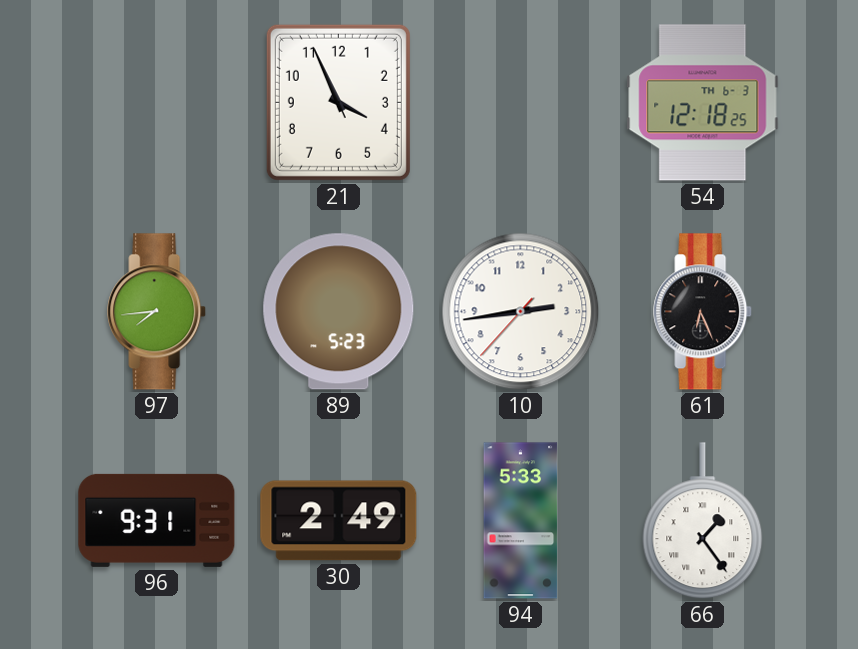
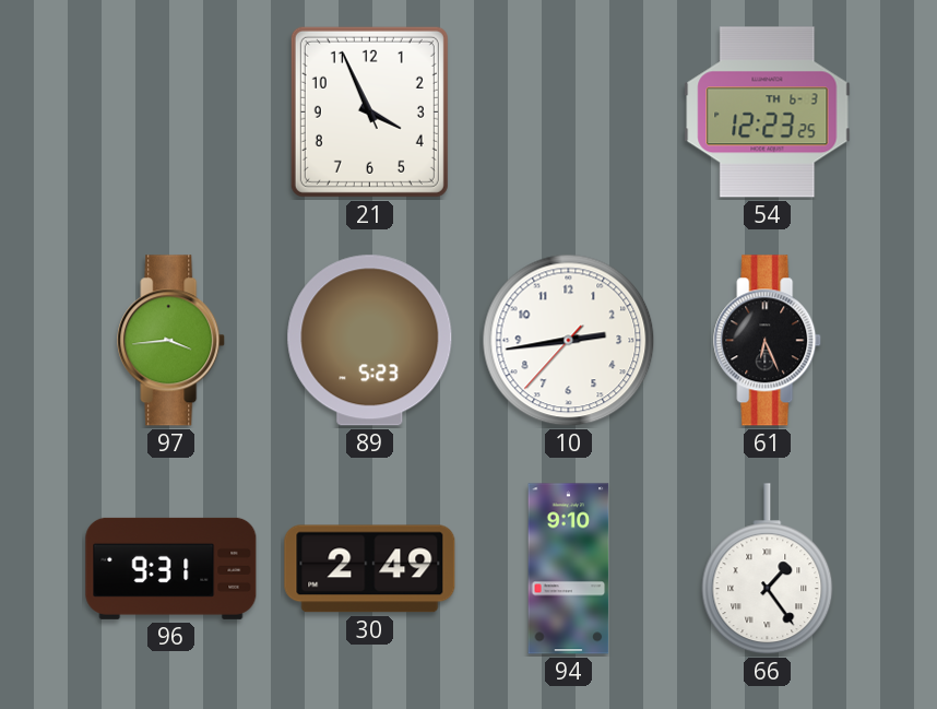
54: 12:18 -> 12:23
97: 7:44 -> 3:44
94: 5:33 -> 9:10
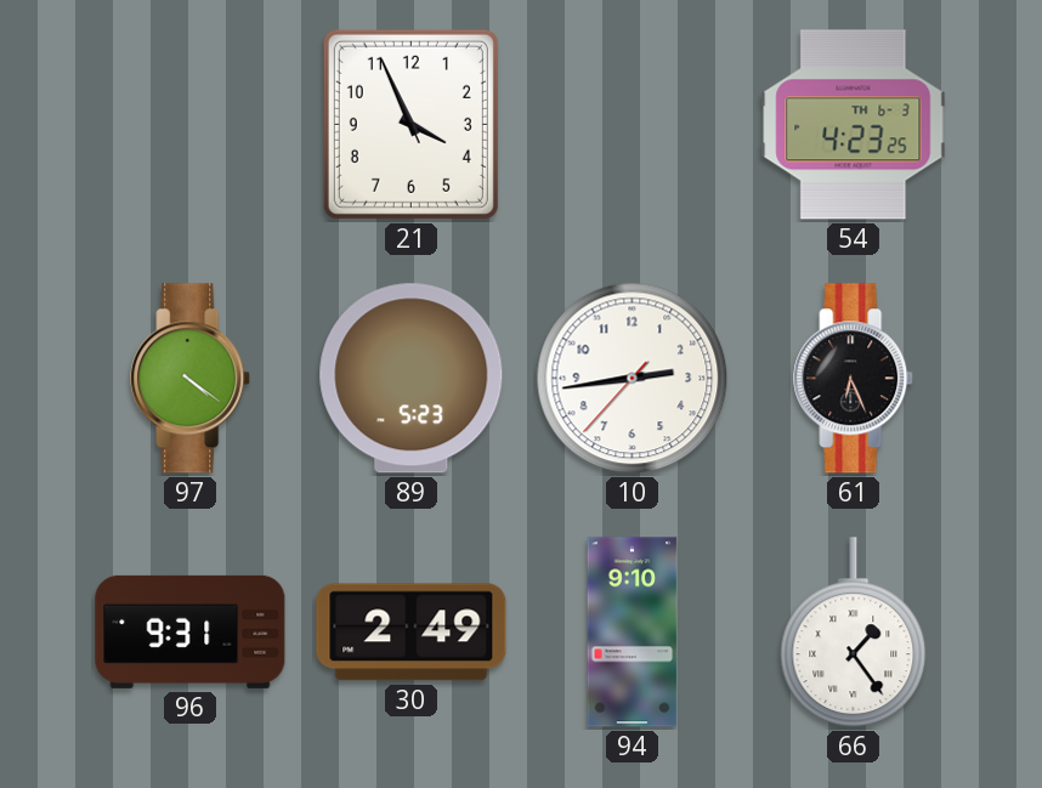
54: 12:23 -> 4:23
97: 3:44 -> 4:21
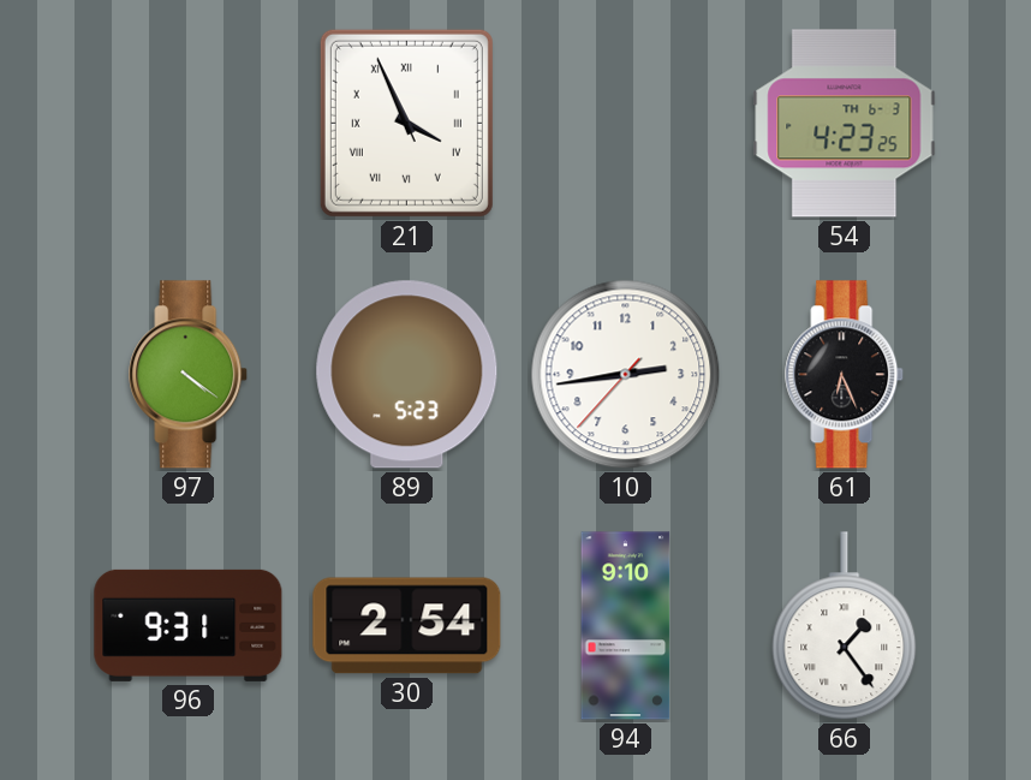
21 numerals: Arabic -> Roman
30: 2:49 -> 2:54
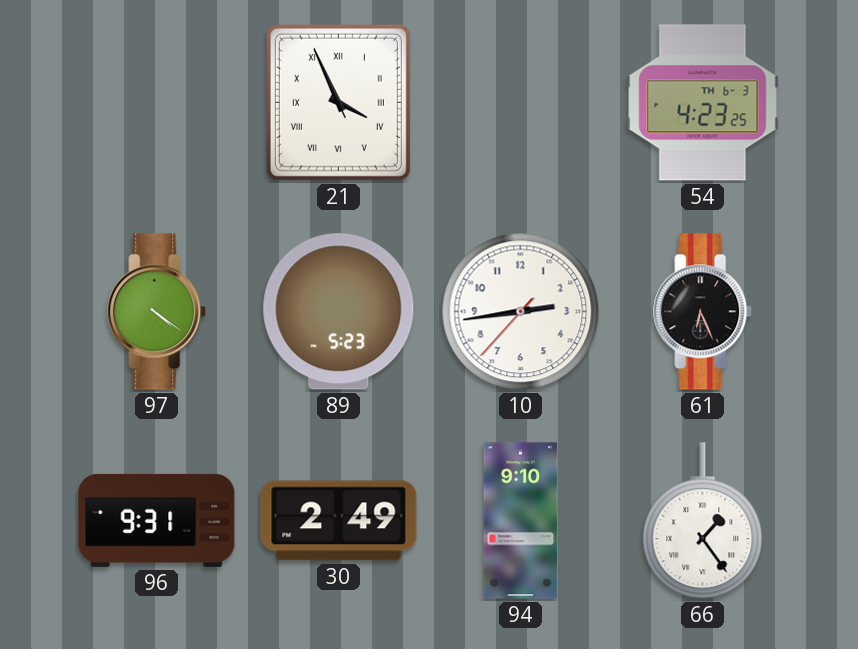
30: 2:54 -> 2:49
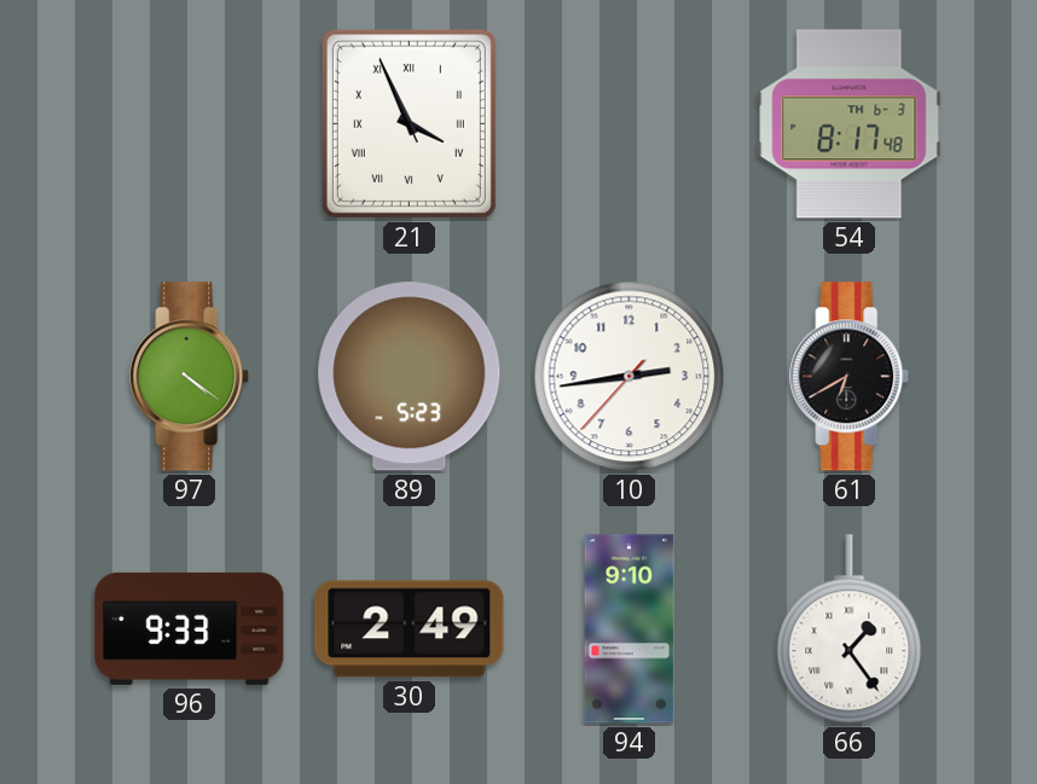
54: 4:23 -> 8:17
61: 6:26 -> 6:40
96: 9:31 -> 9:33
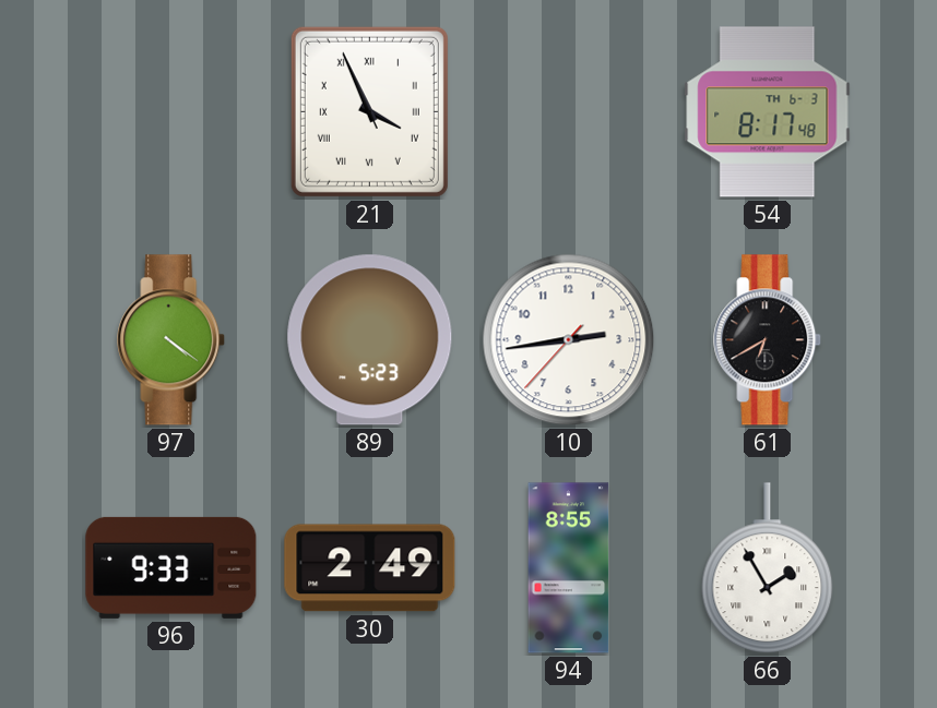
94: 9:10 -> 8:55
66: 1:24 -> 1:55
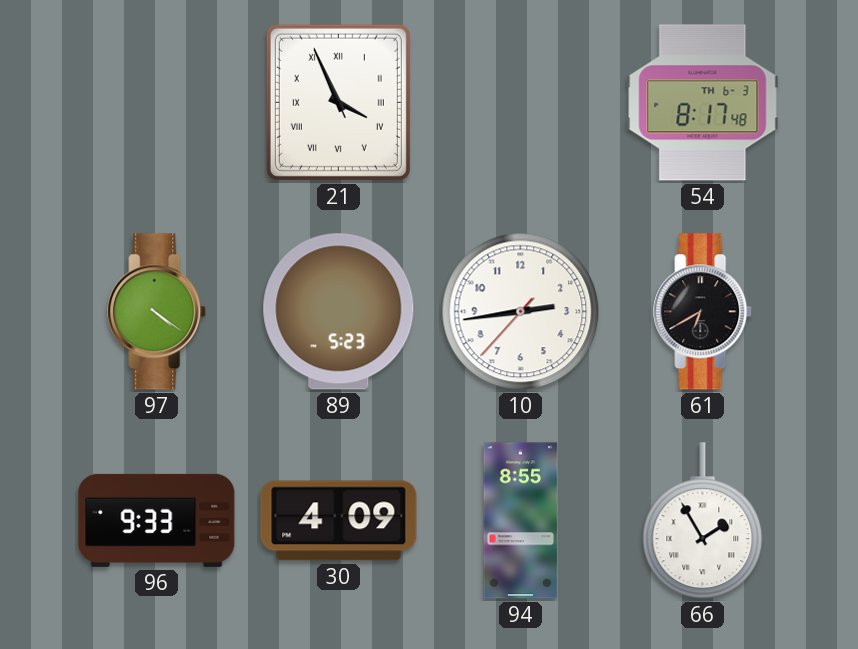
30: 2:49 -> 4:09
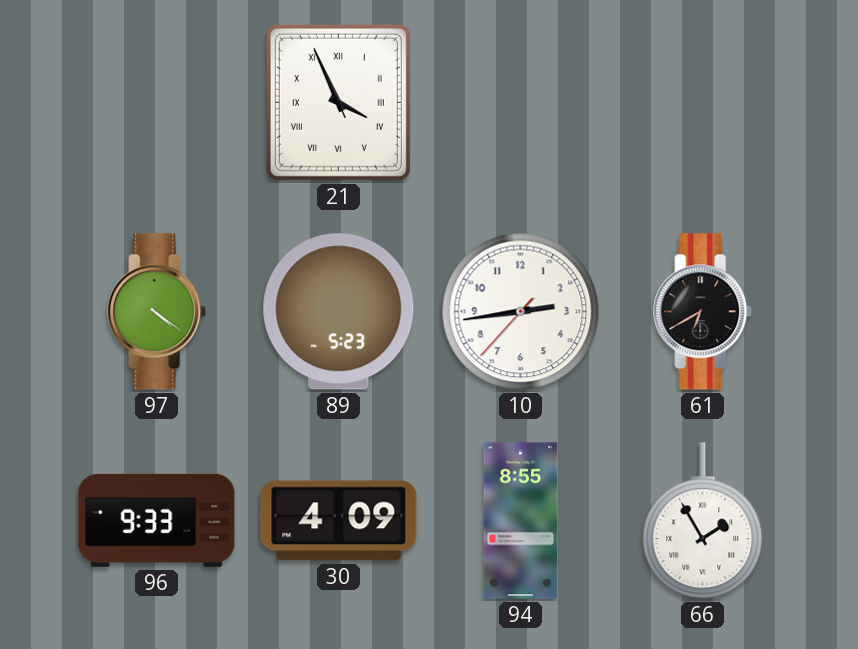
54: 8:17 -> none
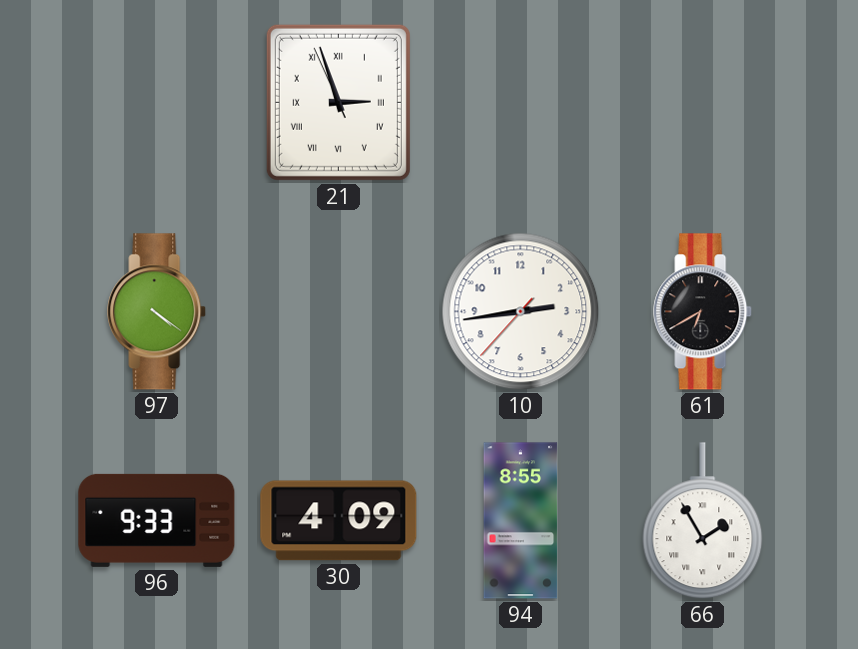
21: 3:55 -> 2:56
89: 5:23 -> none
